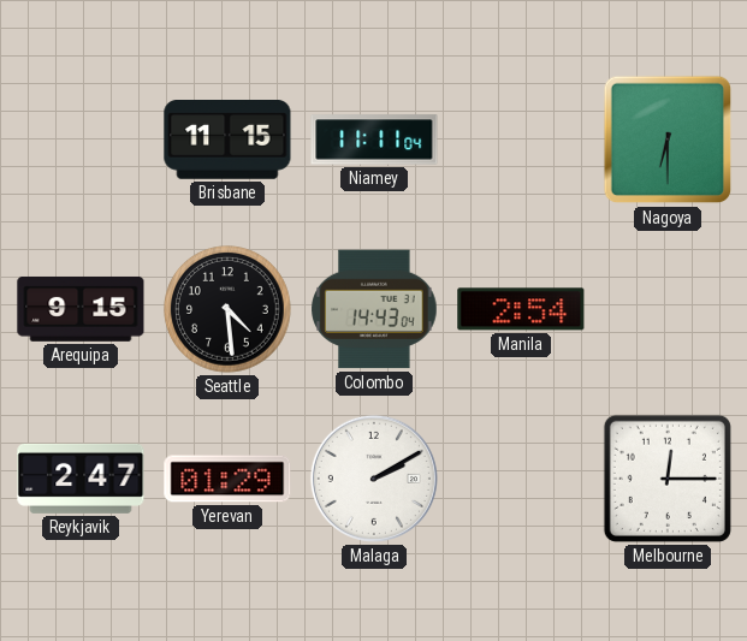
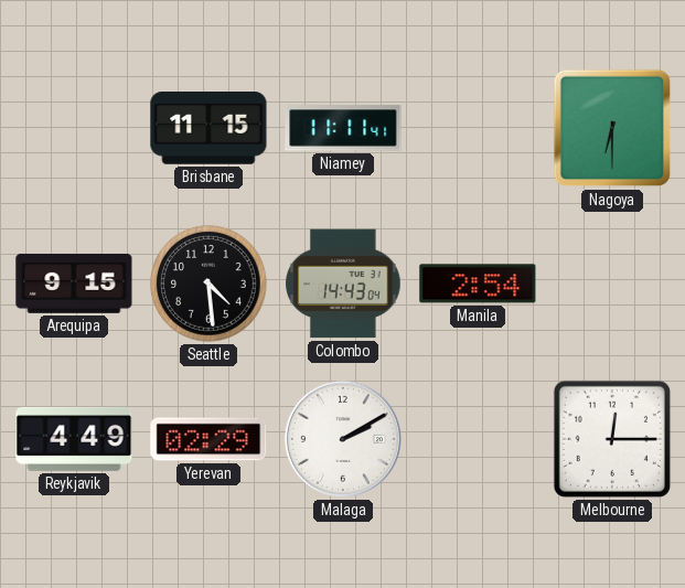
Niamey: 11:11:04 -> 11:11:41
Reykjavik: 2:47 -> 4:49
Yerevan: 01:29 -> 02:29
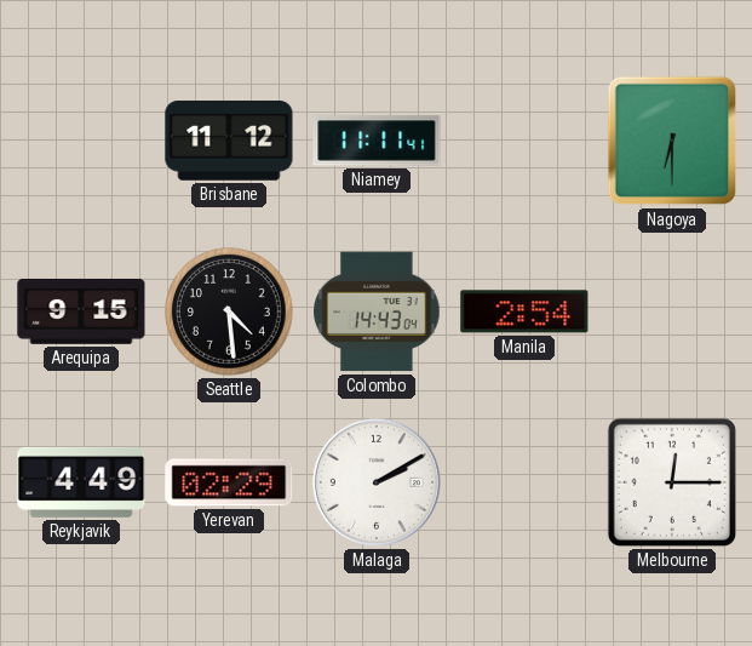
Brisbane: 11:15 -> 11:12
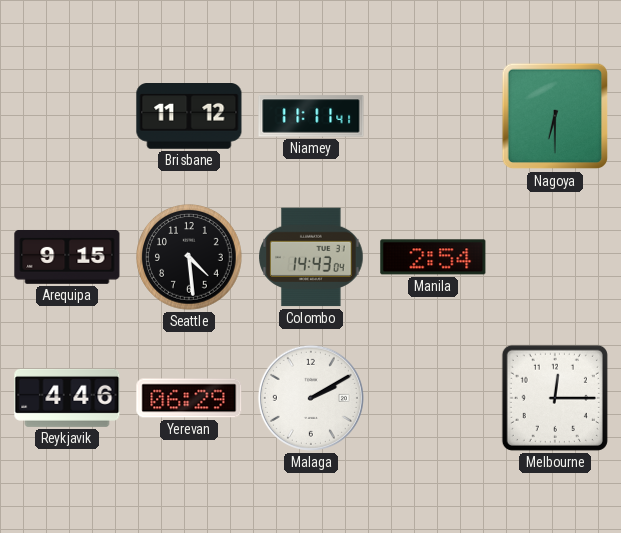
Reykjavik: 4:49 -> 4:46
Yerevan: 02:29 -> 06:29
